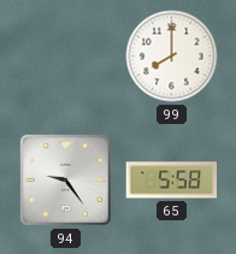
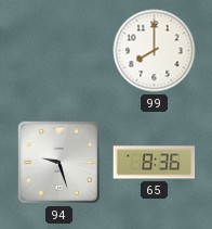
94: 9:24 -> 9:27
65: 5:58 -> 8:36
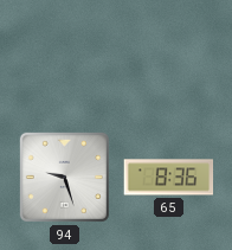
99: 8:00 -> none
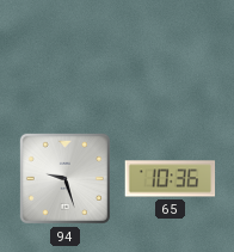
65: 8:36 -> 10:36
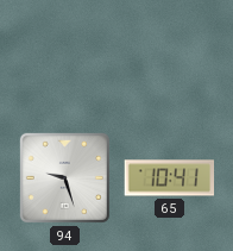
65: 10:36 -> 10:41
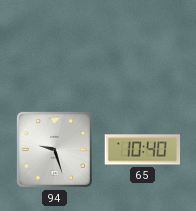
65: 10:41 -> 10:40
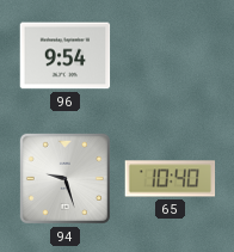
96: none -> 9:54
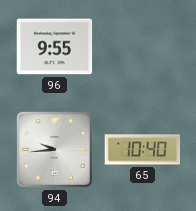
96: 9:54 -> 9:55
94: 9:27 -> 9:44
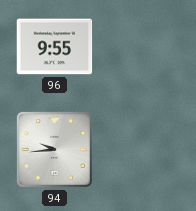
65: 10:40 -> none
